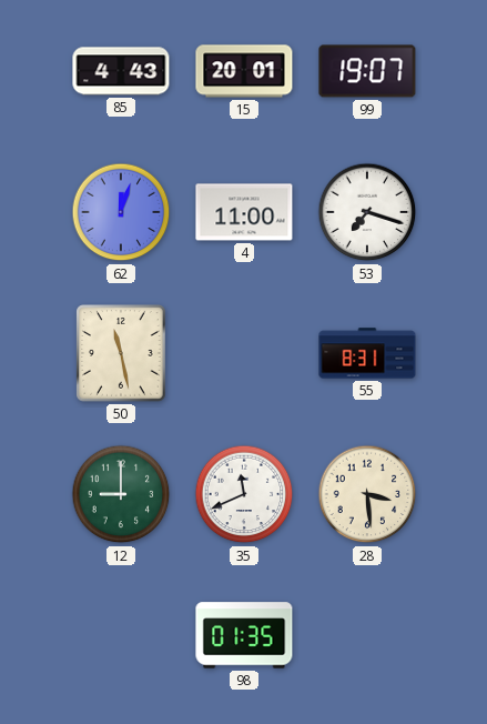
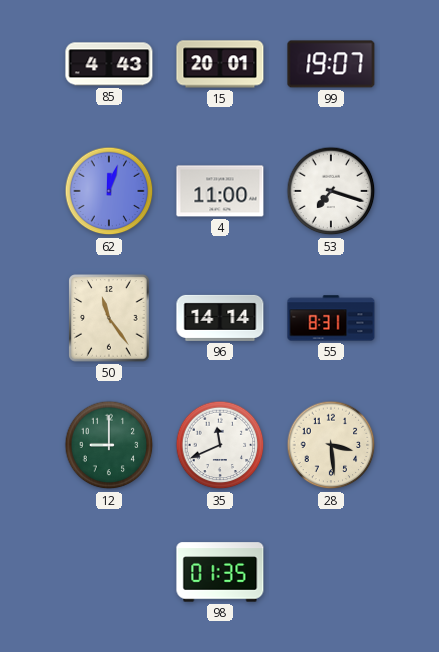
50: 11:28 -> 11:24
96: none -> 14:14
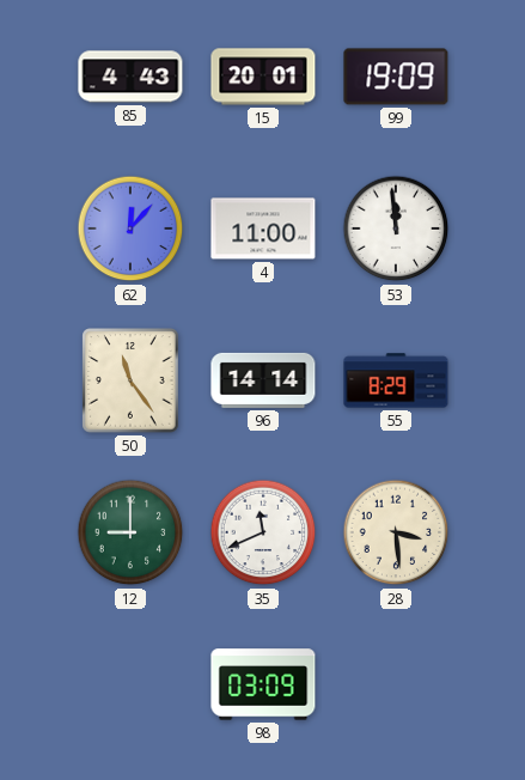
99: 19:07 -> 19:09
62: 12:03 -> 12:07
53: 7:18 -> 11:59
55: 8:31 -> 8:29
98: 01:35 -> 03:09
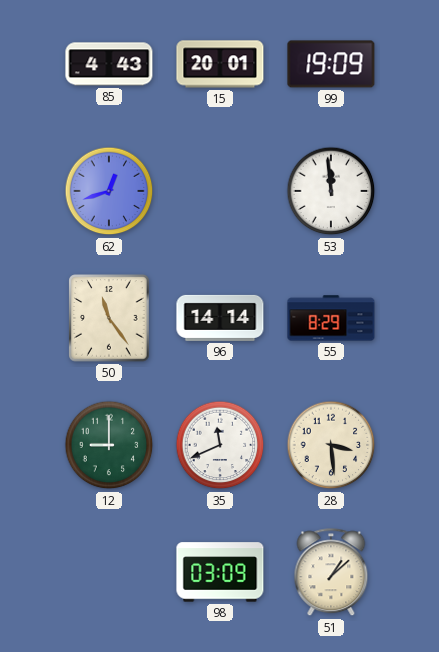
62: 12:07 -> 12:42
4: 11:00 -> none
51: none -> 1:08
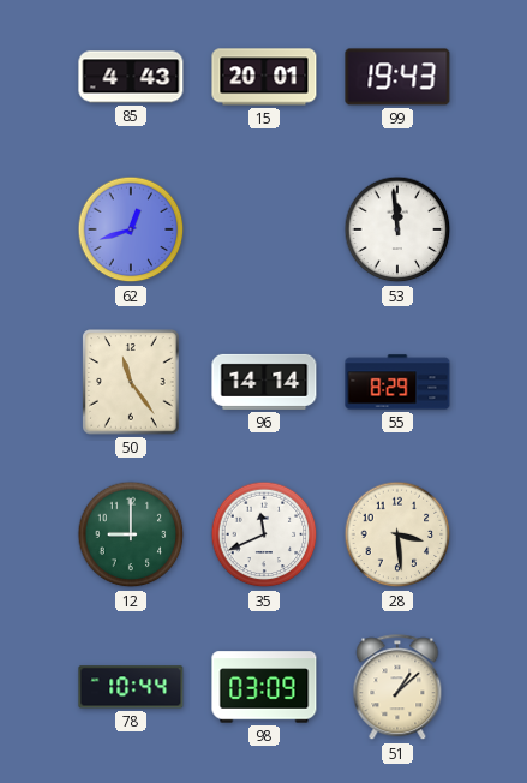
99: 19:09 -> 19:43
78: none -> 10:44
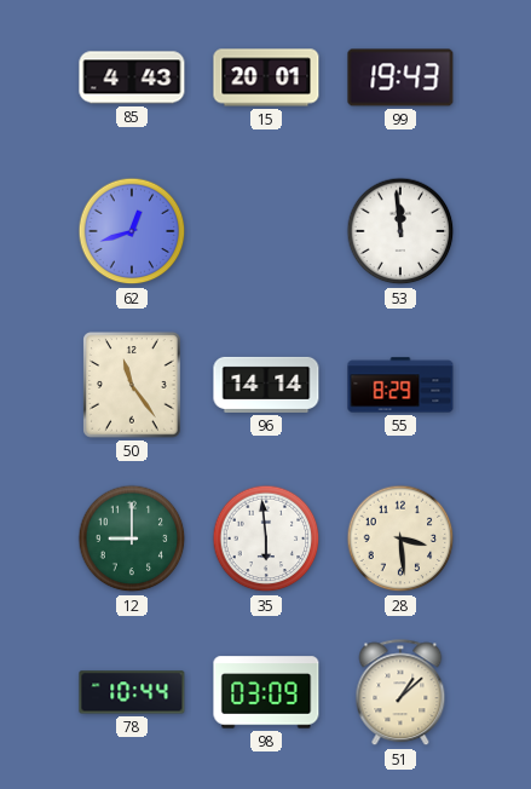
35: 11:41 -> 5:59
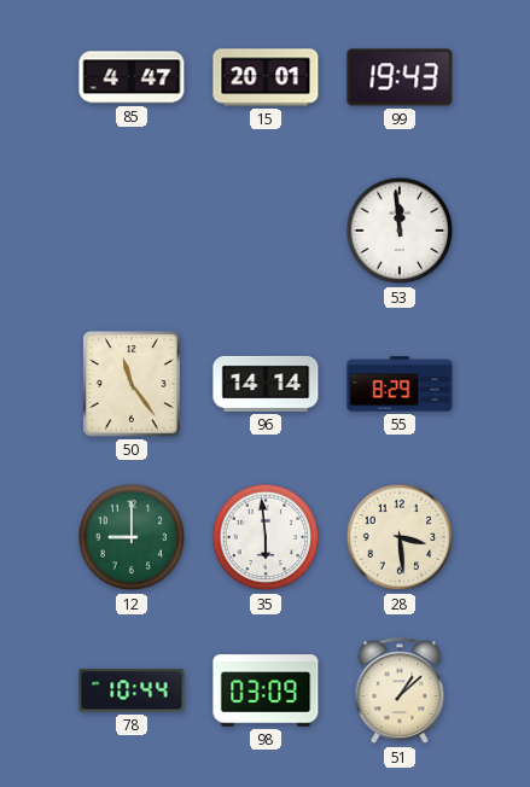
85: 4:43 -> 4:47
62: 12:42 -> none
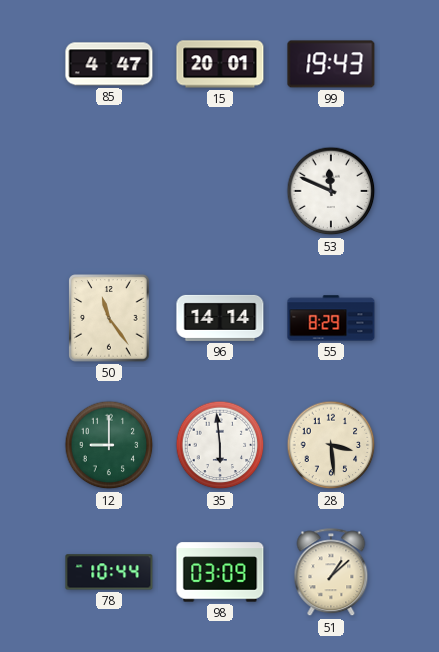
53: 11:59 -> 11:49
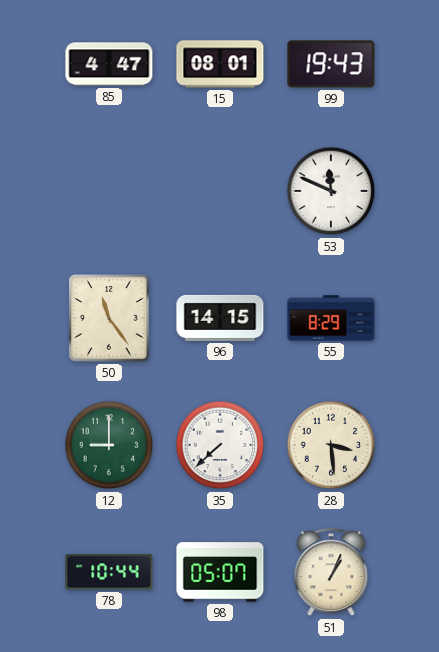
15: 20:01 -> 08:01
96: 14:14 -> 14:15
35: 5:59 -> 7:38
98: 03:09 -> 05:07
51: 1:08 -> 1:04
